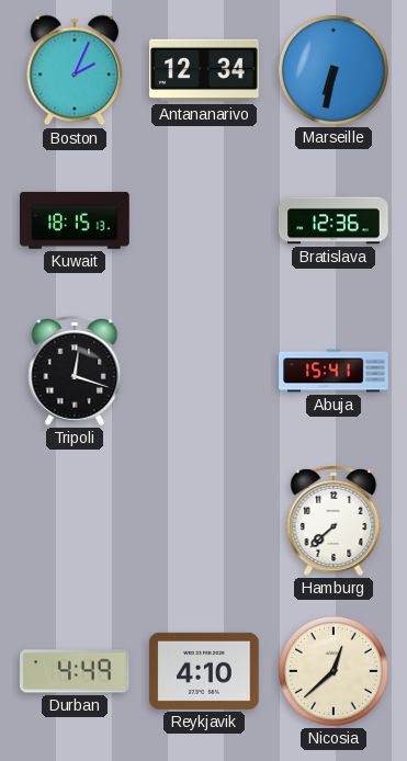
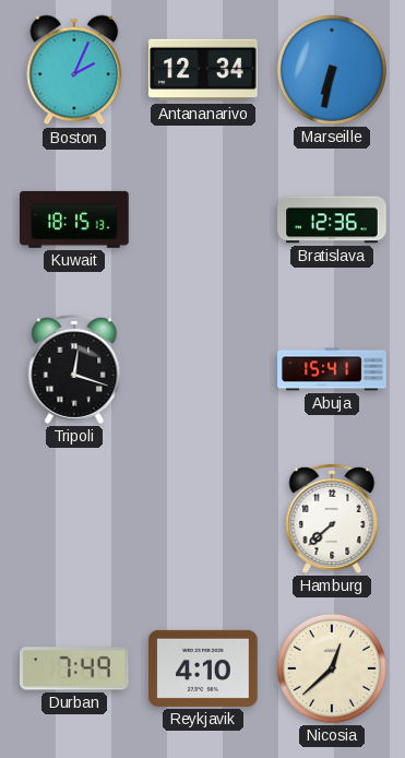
Durban: 4:49 -> 7:49
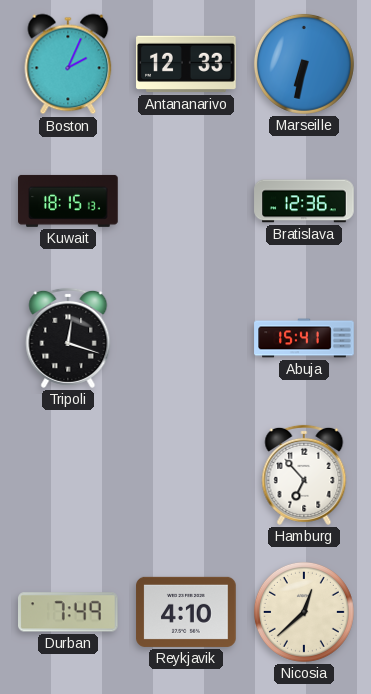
Antananarivo: 12:34 -> 12:33
Hamburg: 7:38 -> 6:53
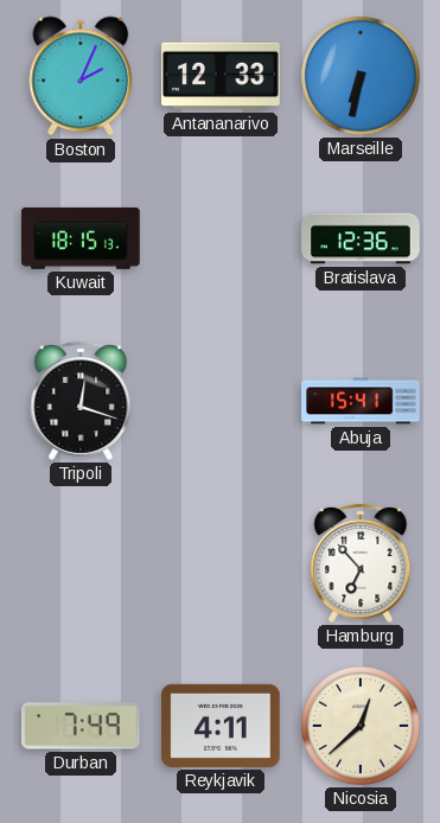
Reykjavik: 4:10 -> 4:11
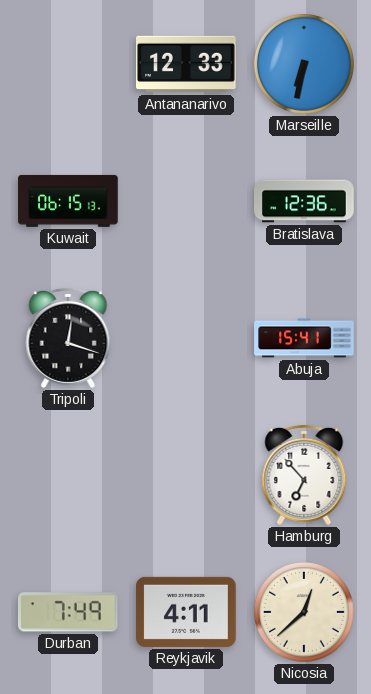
Boston: 2:04 -> none
Kuwait: 18:15 -> 06:15
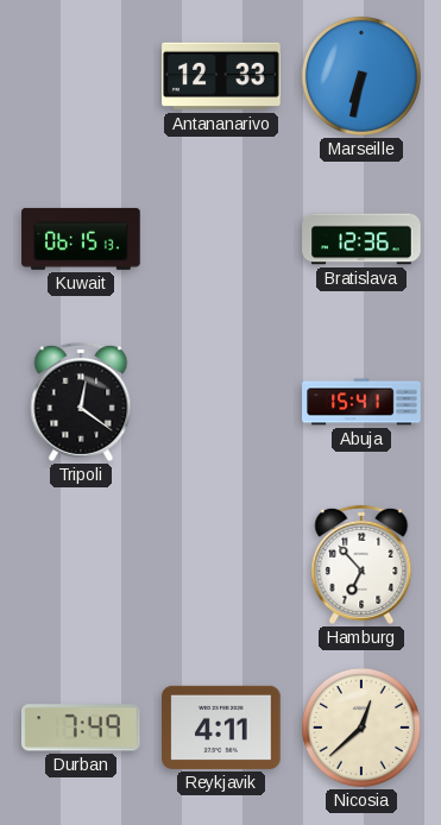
Tripoli: 12:18 -> 12:21
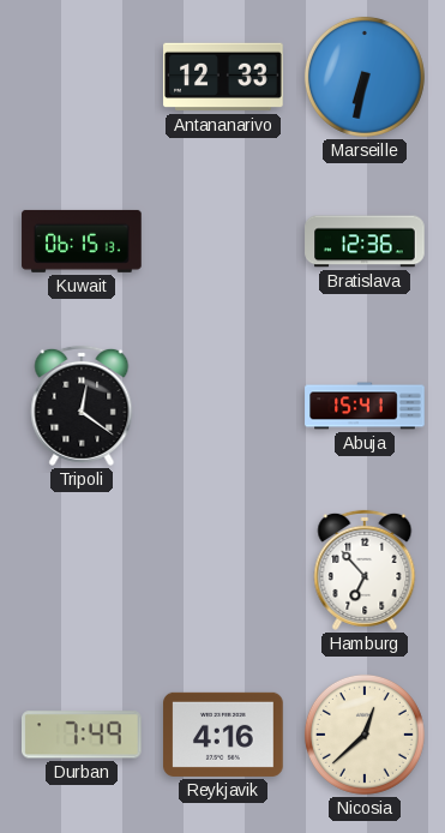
Reykjavik: 4:11 -> 4:16
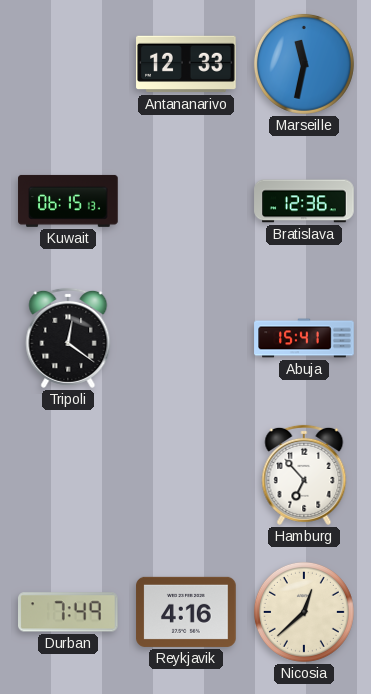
Marseille: 6:32 -> 11:32
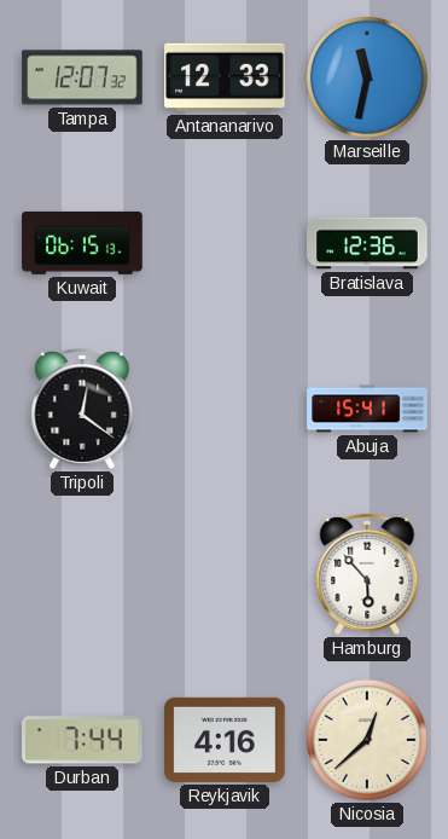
Tampa: none -> 12:07
Hamburg: 6:53 -> 5:53
Durban: 7:49 -> 7:44
